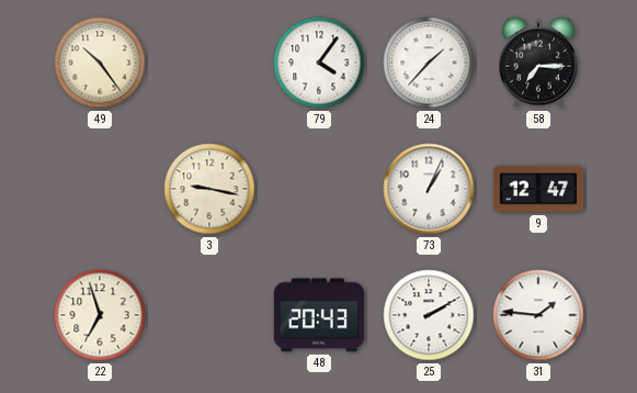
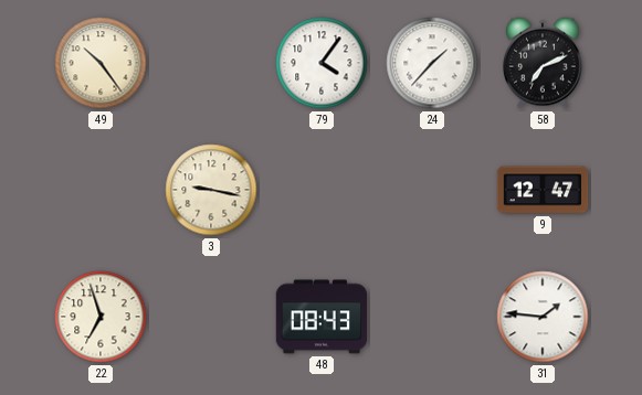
58: 7:15 -> 7:11
73: 1:04 -> none
48: 20:43 -> 08:43
25: 2:10 -> none
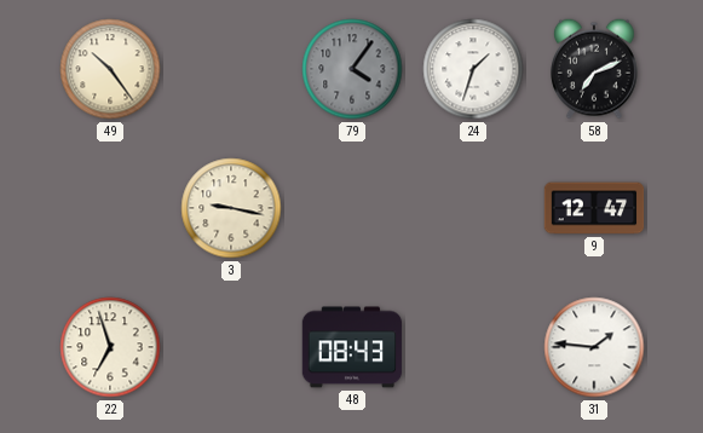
79 dial: white -> grey
24: 1:37 -> 1:33
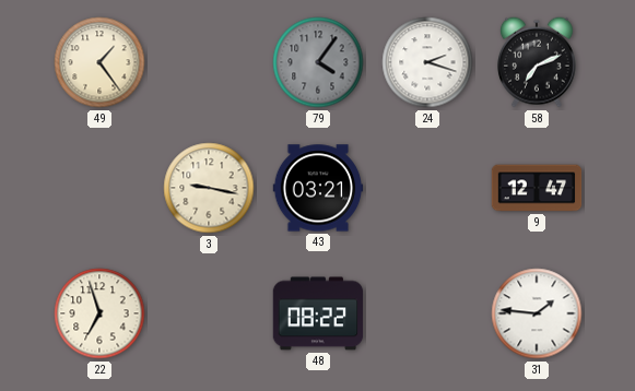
49: 10:24 -> 1:24
24: 1:33 -> 2:18
43: none -> 03:21
48: 08:43 -> 08:22
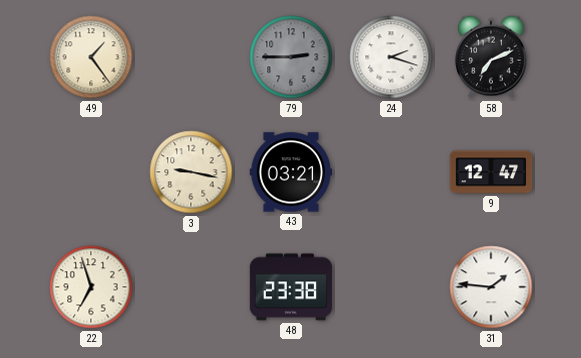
79: 4:06 -> 2:45
48: 08:22 -> 23:38
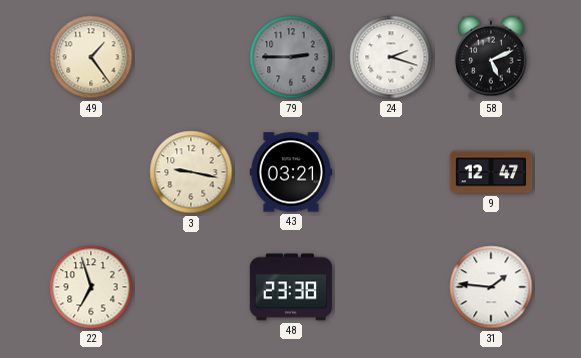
58: 7:11 -> 5:11
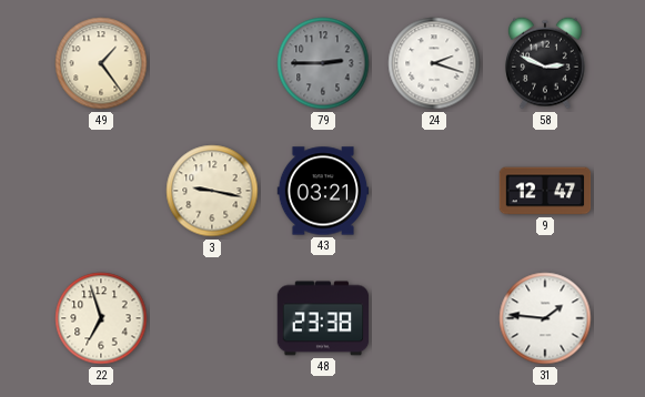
58: 5:11 -> 2:49
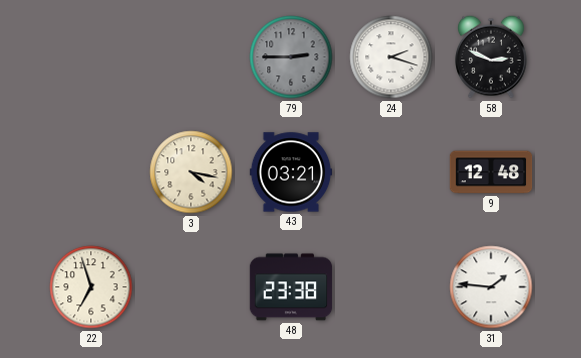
49: 1:24 -> none
3: 9:17 -> 4:17
9: 12:47 -> 12:48
